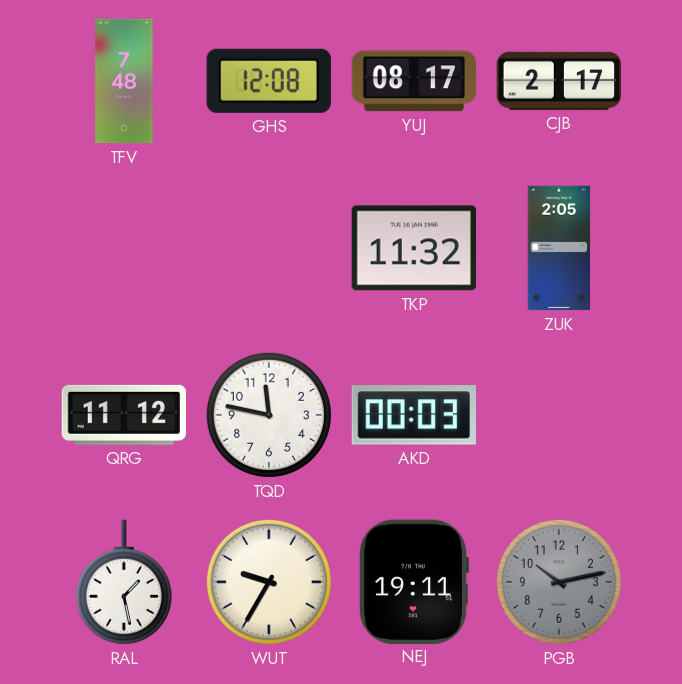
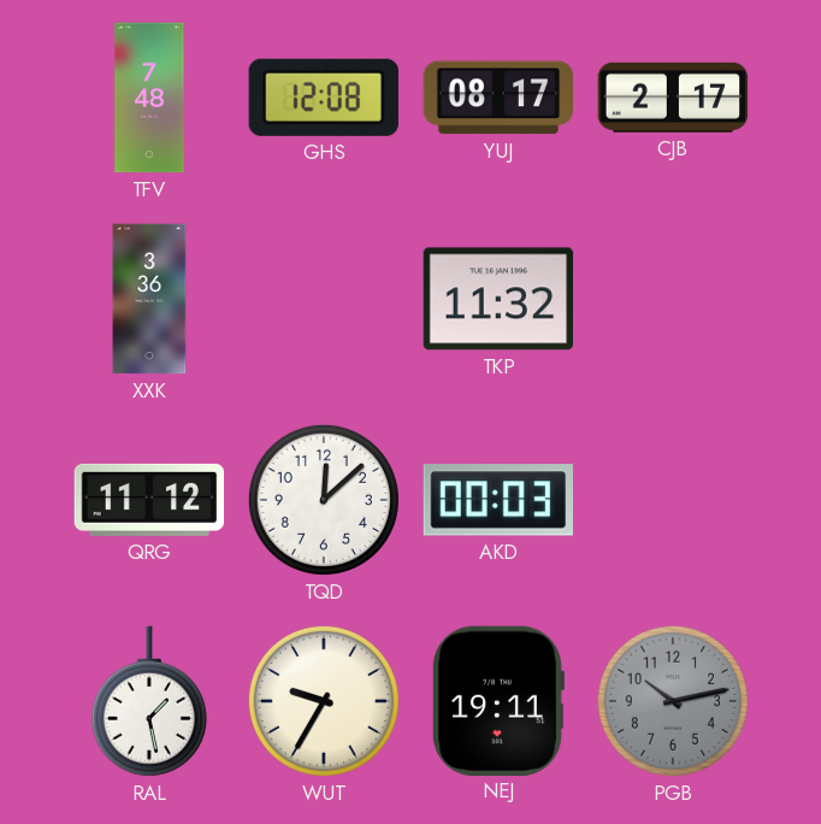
XXK: none -> 3:36
ZUK: 2:05 -> none
TQD: 11:47 -> 12:08
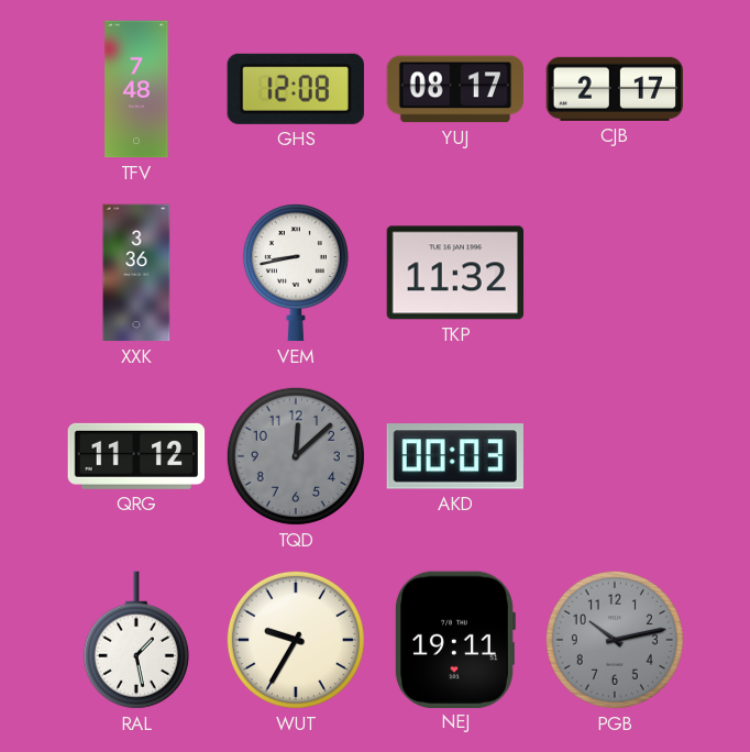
VEM: none -> 8:43
TQD dial: white -> grey
